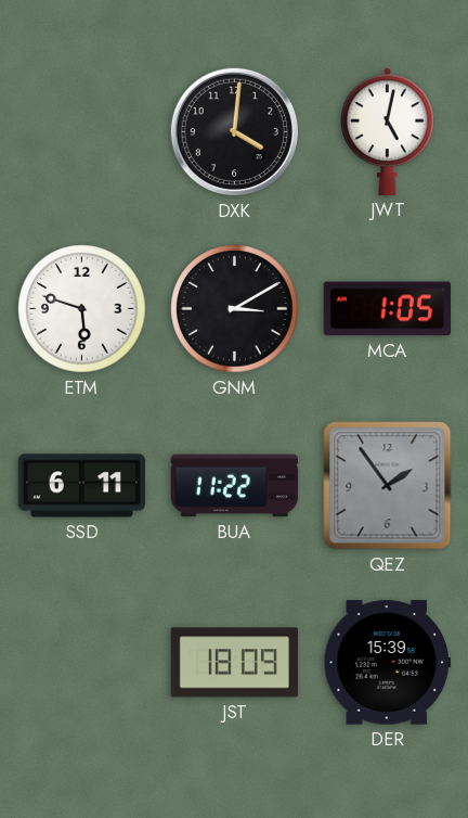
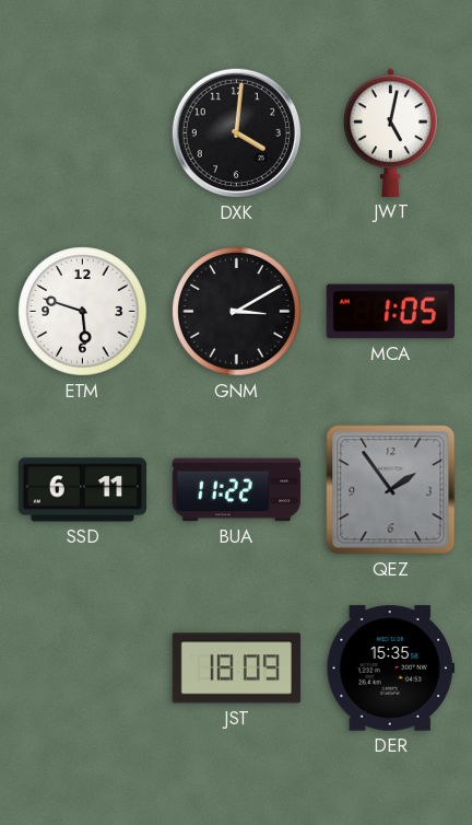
DER: 15:39 -> 15:35
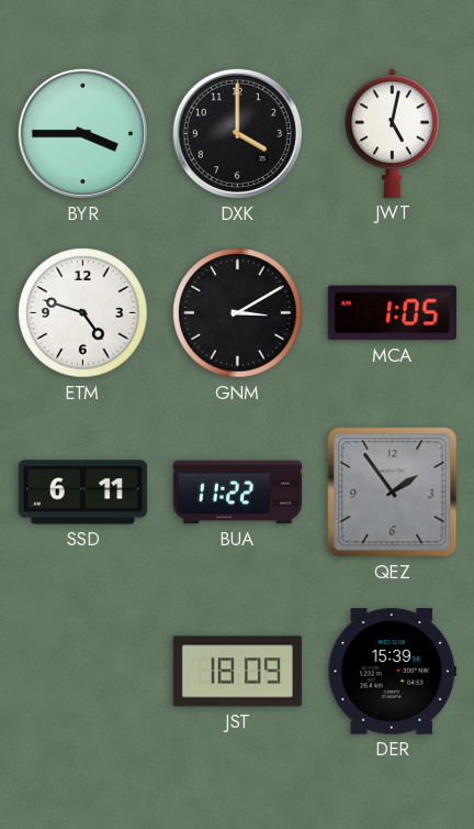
BYR: none -> 3:45
DXK: 4:01 -> 4:00
ETM: 5:48 -> 4:48
DER: 15:35 -> 15:39
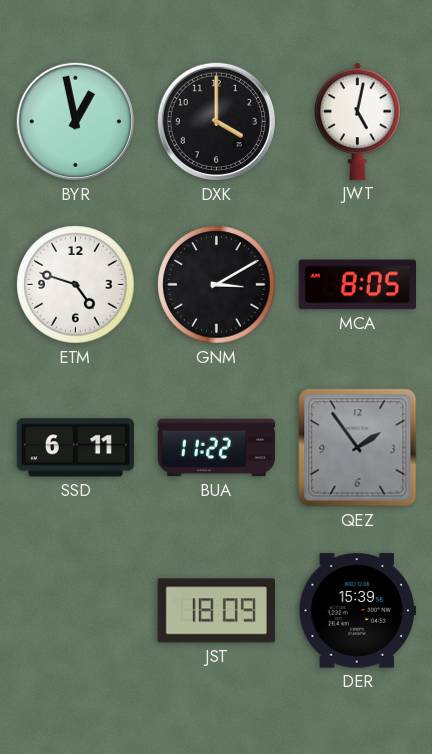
BYR: 3:45 -> 12:58
MCA: 1:05 -> 8:05
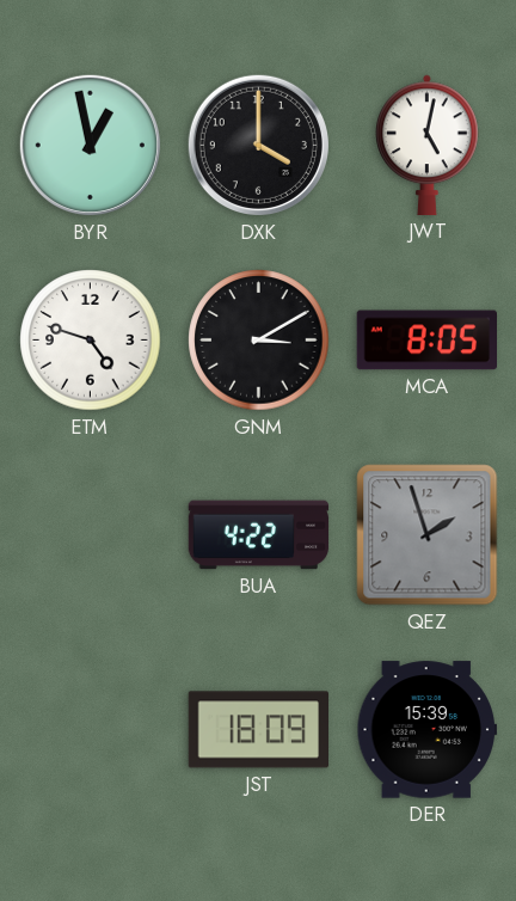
SSD: 6:11 -> none
BUA: 11:22 -> 4:22
QEZ: 1:54 -> 1:57
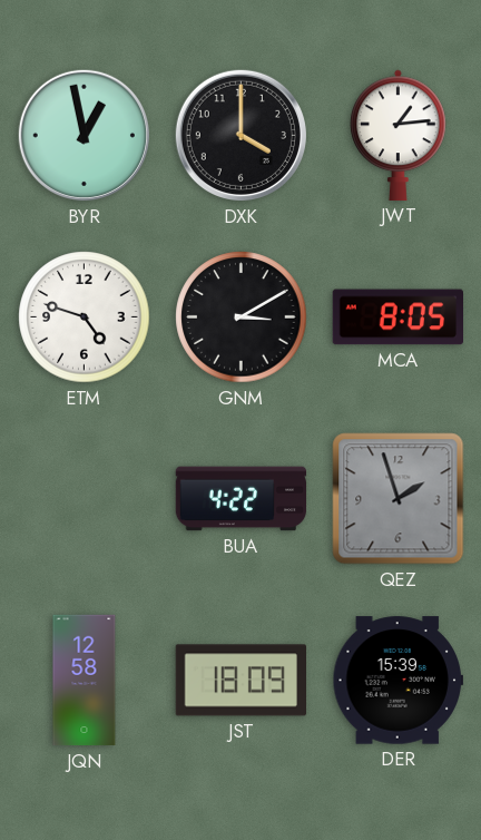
JWT: 5:02 -> 1:14
JQN: none -> 12:58
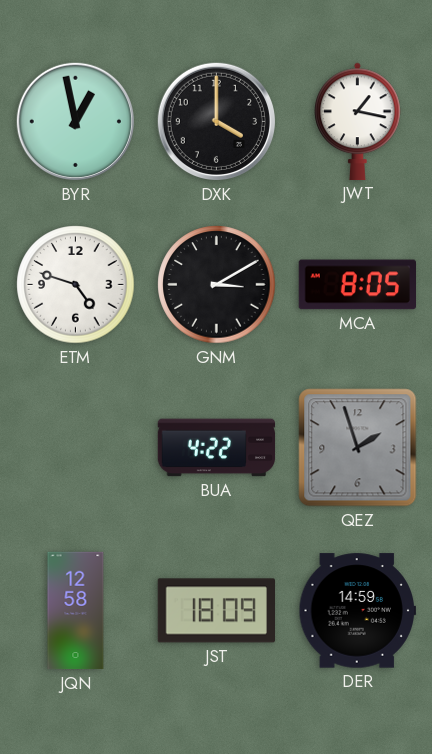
JWT: 1:14 -> 1:17
DER: 15:39 -> 14:59
